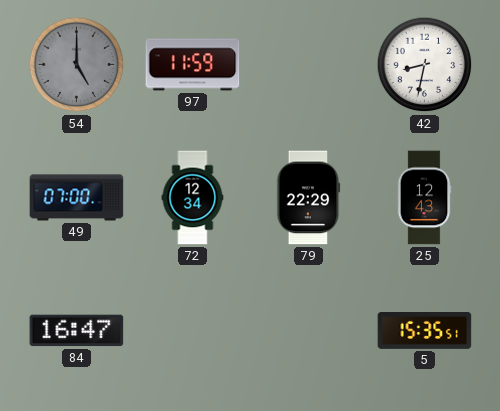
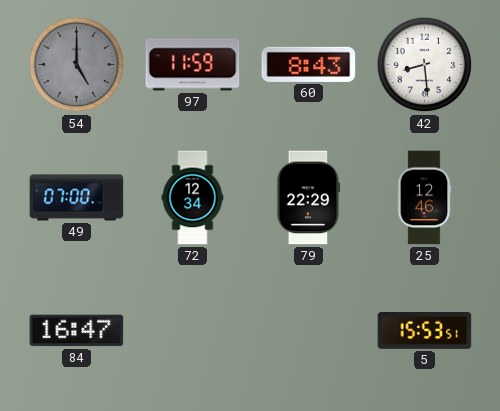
60: none -> 8:43
42: 8:32 -> 8:29
25: 12:43 -> 12:46
5: 15:35 -> 15:53
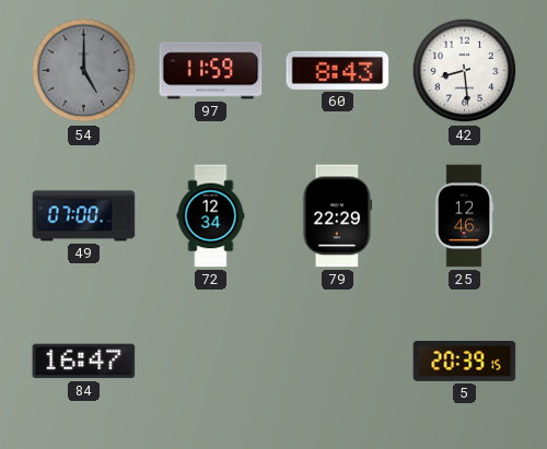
5: 15:53 -> 20:39
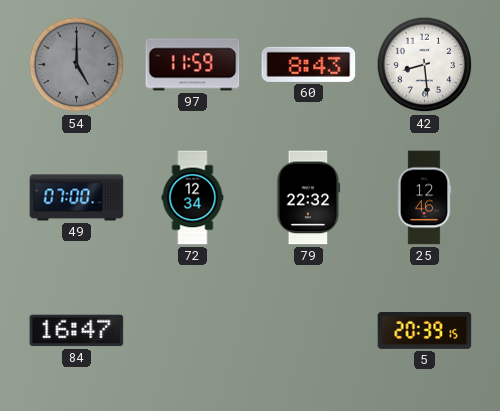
79: 22:29 -> 22:32
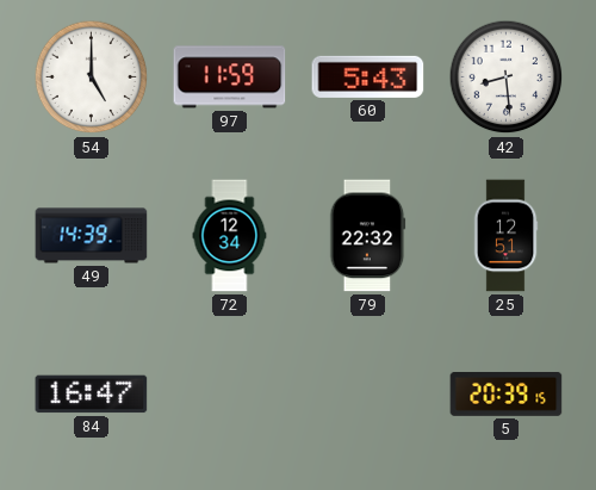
54 dial: grey -> white
60: 8:43 -> 5:43
49: 07:00 -> 14:39
25: 12:46 -> 12:51
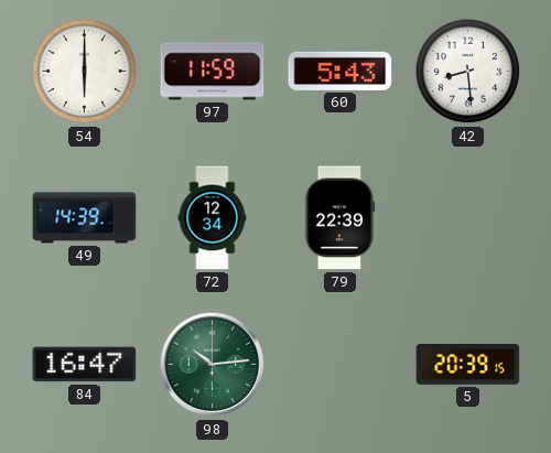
54: 5:00 -> 6:00
79: 22:32 -> 22:39
25: 12:51 -> none
98: none -> 10:14
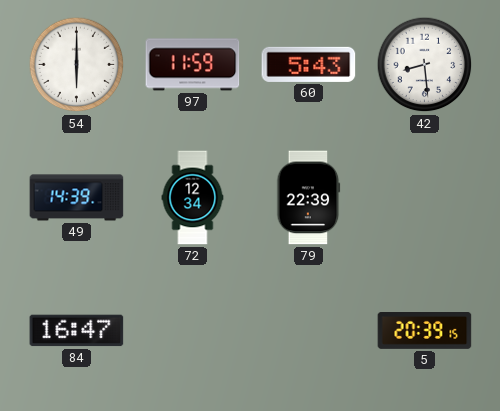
98: 10:14 -> none
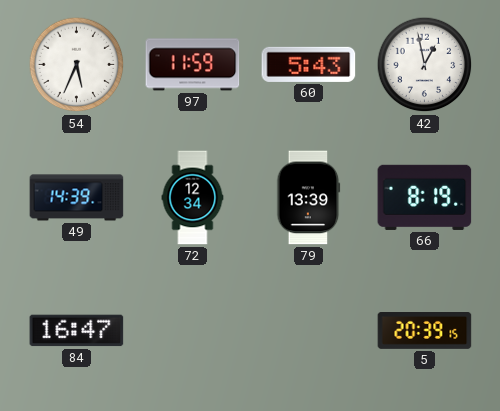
54: 6:00 -> 5:34
42: 8:29 -> 12:58
79: 22:39 -> 13:39
66: none -> 8:19
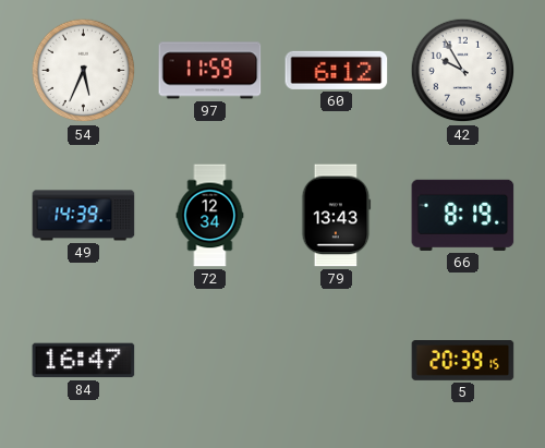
60: 5:43 -> 6:12
42: 12:58 -> 9:55
79: 13:39 -> 13:43
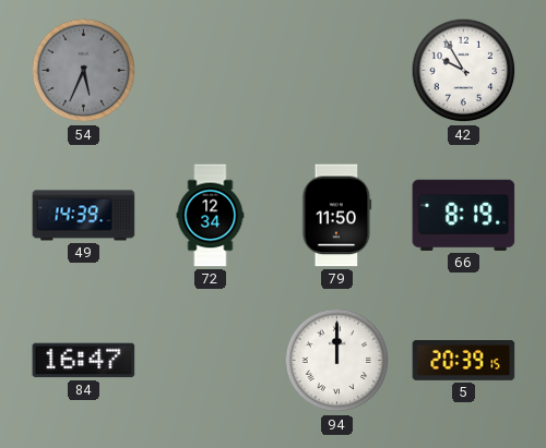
54 dial: white -> grey
97: 11:59 -> none
60: 6:12 -> none
79: 13:43 -> 11:50
94: none -> 12:00
